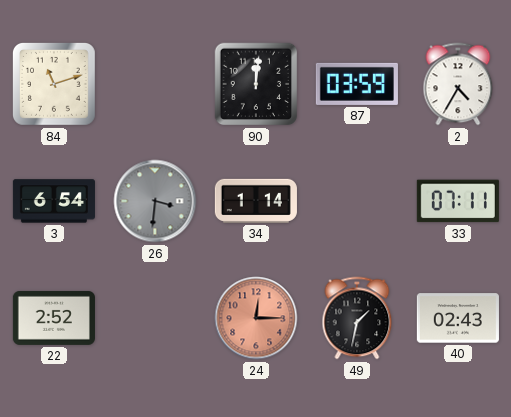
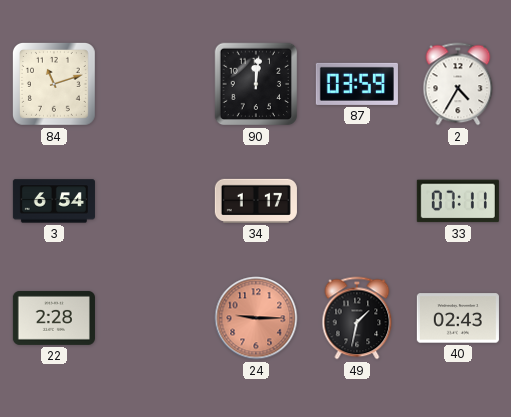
26: 3:31 -> none
34: 1:14 -> 1:17
22: 2:52 -> 2:28
24: 12:15 -> 9:15
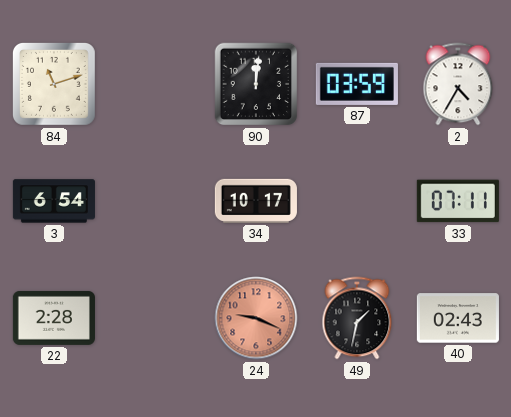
34: 1:17 -> 10:17
24: 9:15 -> 9:19
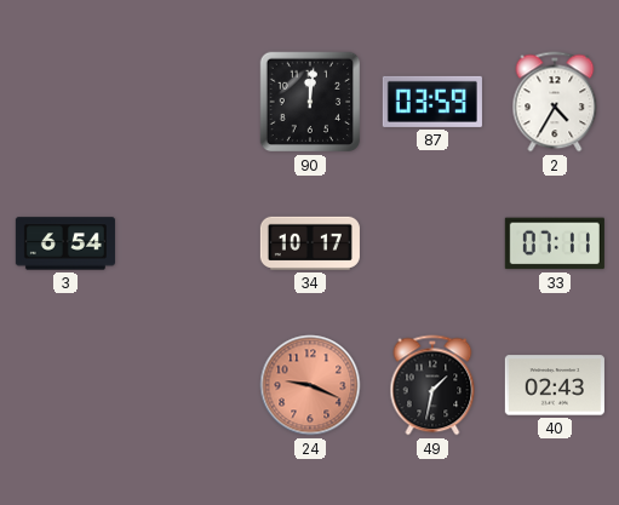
84: 11:12 -> none
22: 2:28 -> none
